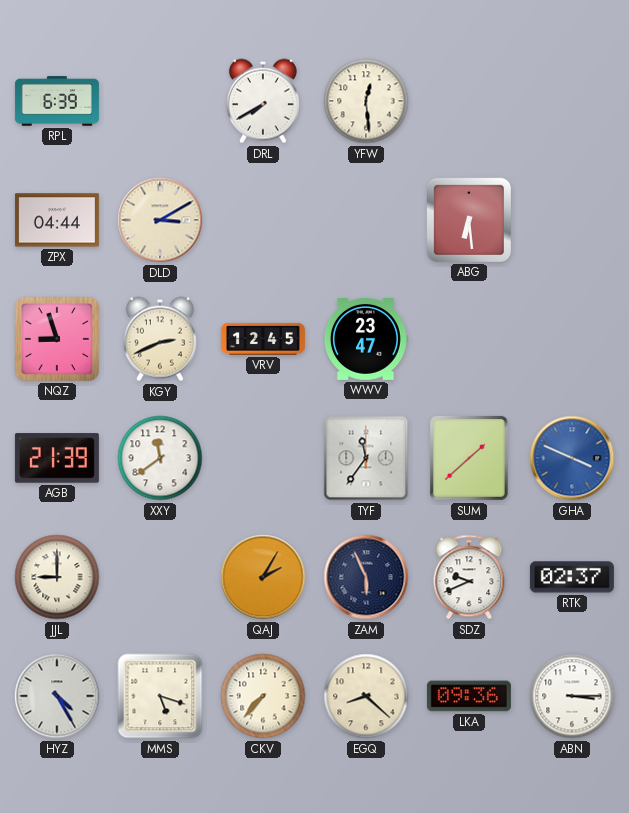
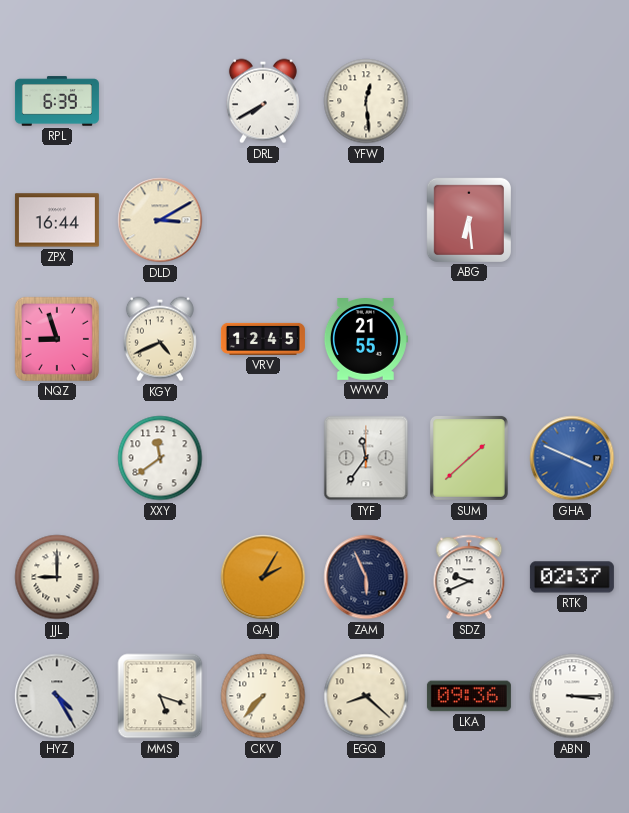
ZPX: 04:44 -> 16:44
KGY: 2:41 -> 4:41
WWV: 23:47 -> 21:55
AGB: 21:39 -> none
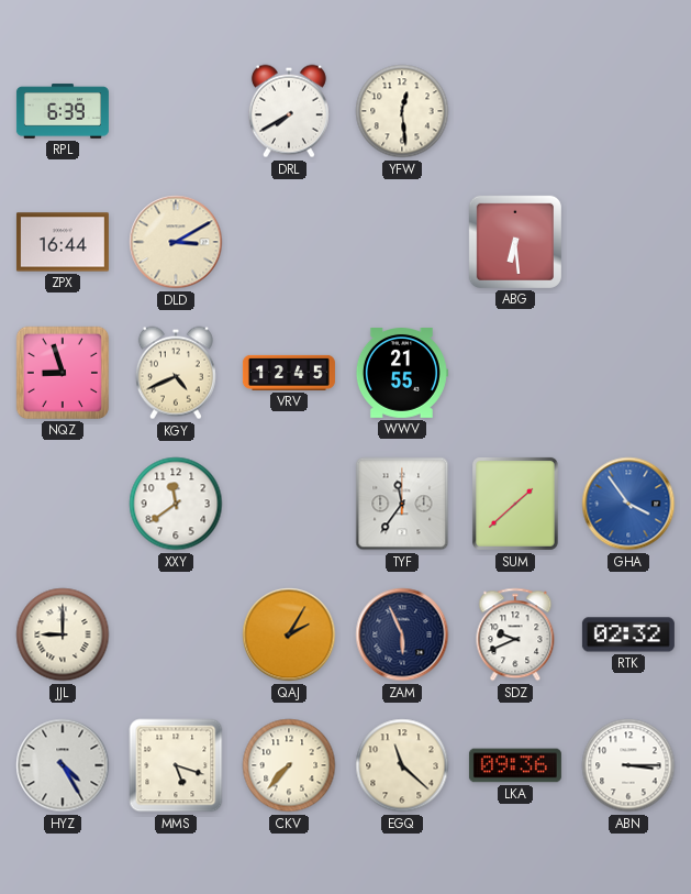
GHA: 3:49 -> 3:54
RTK: 02:37 -> 02:32
EGQ: 8:22 -> 11:22
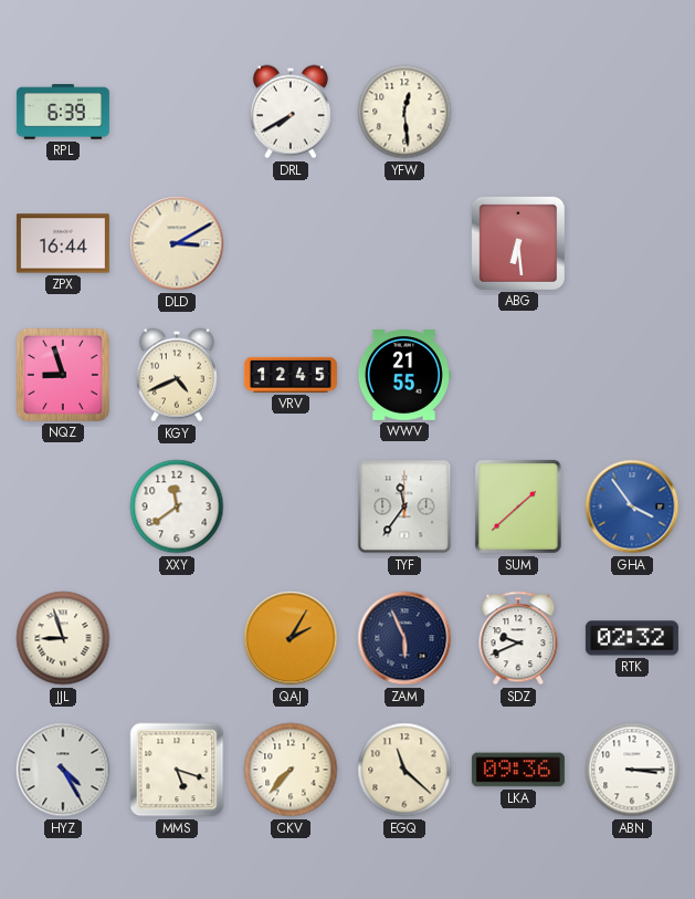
JJL: 9:00 -> 8:57
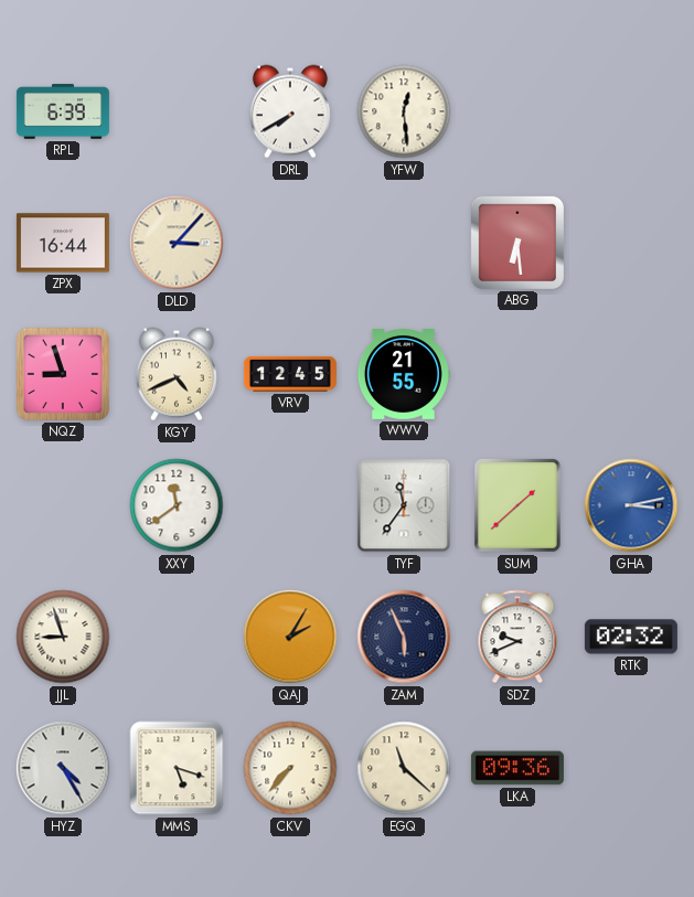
DLD: 3:10 -> 3:07
GHA: 3:54 -> 3:13
ABN: 3:15 -> none
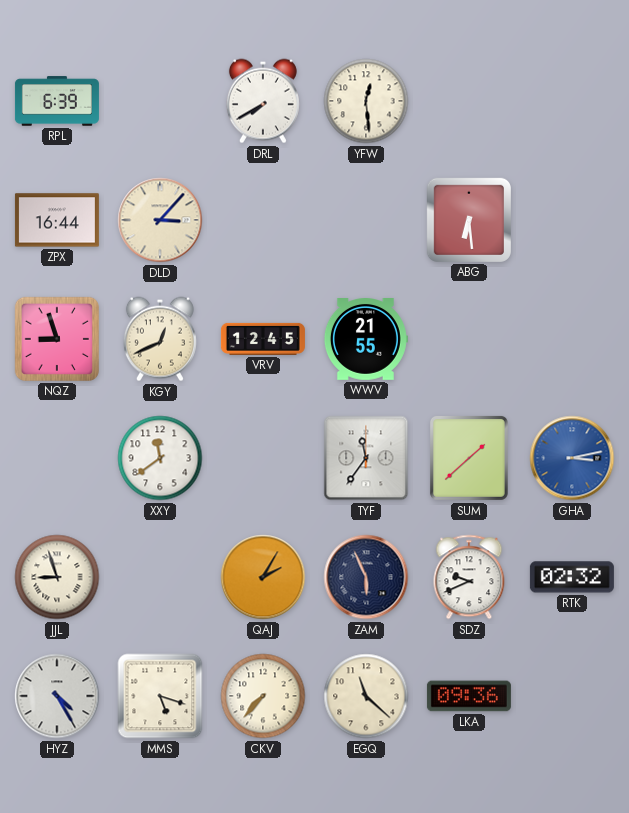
KGY: 4:41 -> 12:41
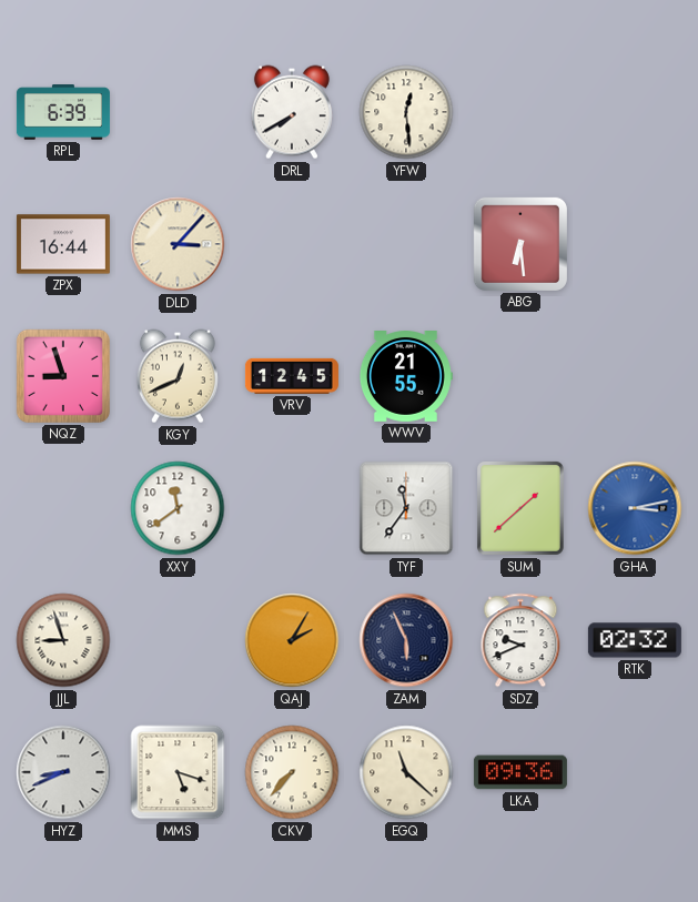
HYZ: 4:25 -> 8:41
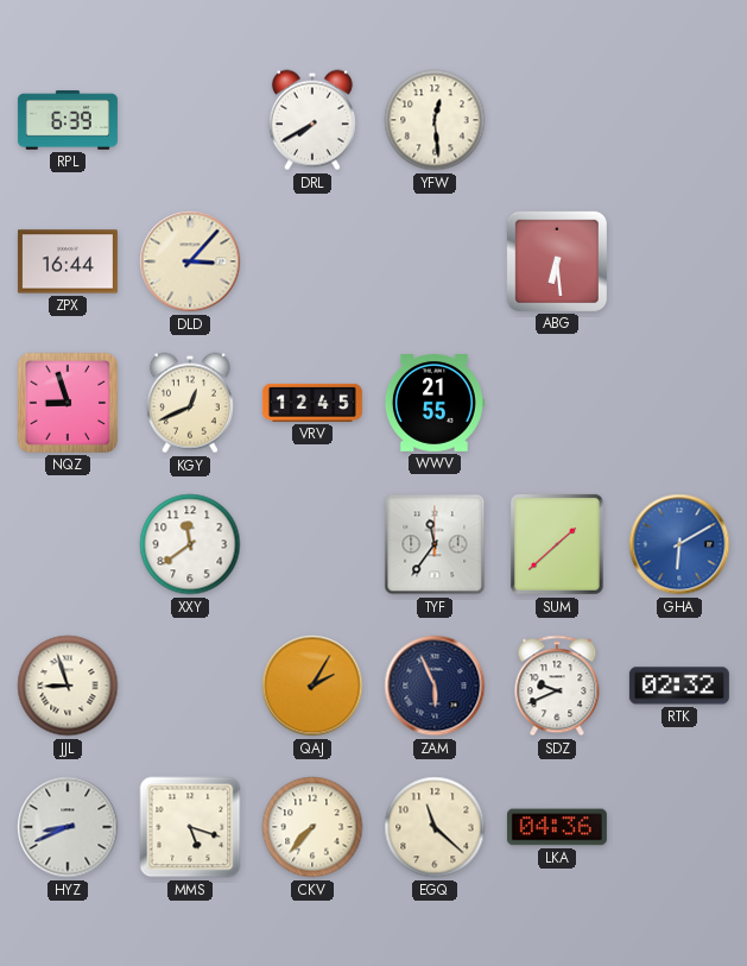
GHA: 3:13 -> 6:10
LKA: 09:36 -> 04:36
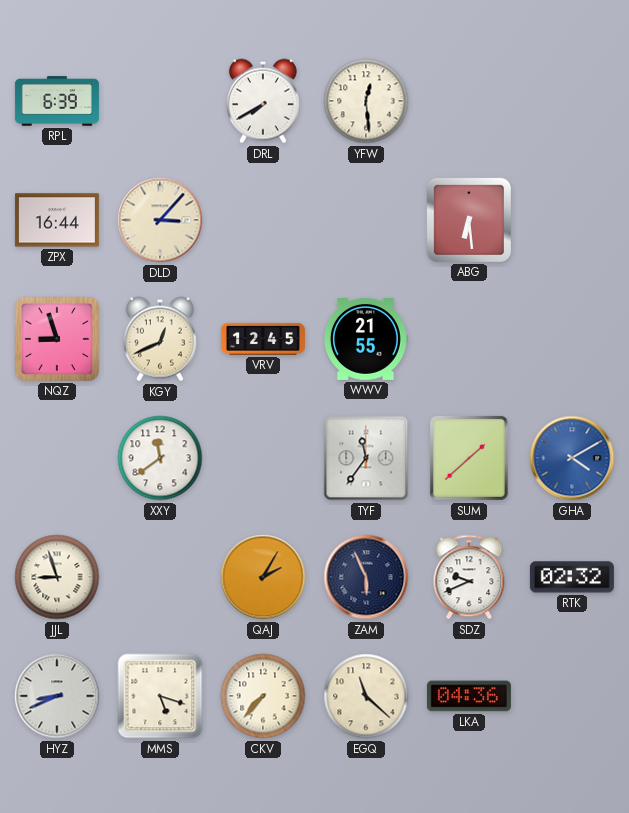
GHA: 6:10 -> 4:10
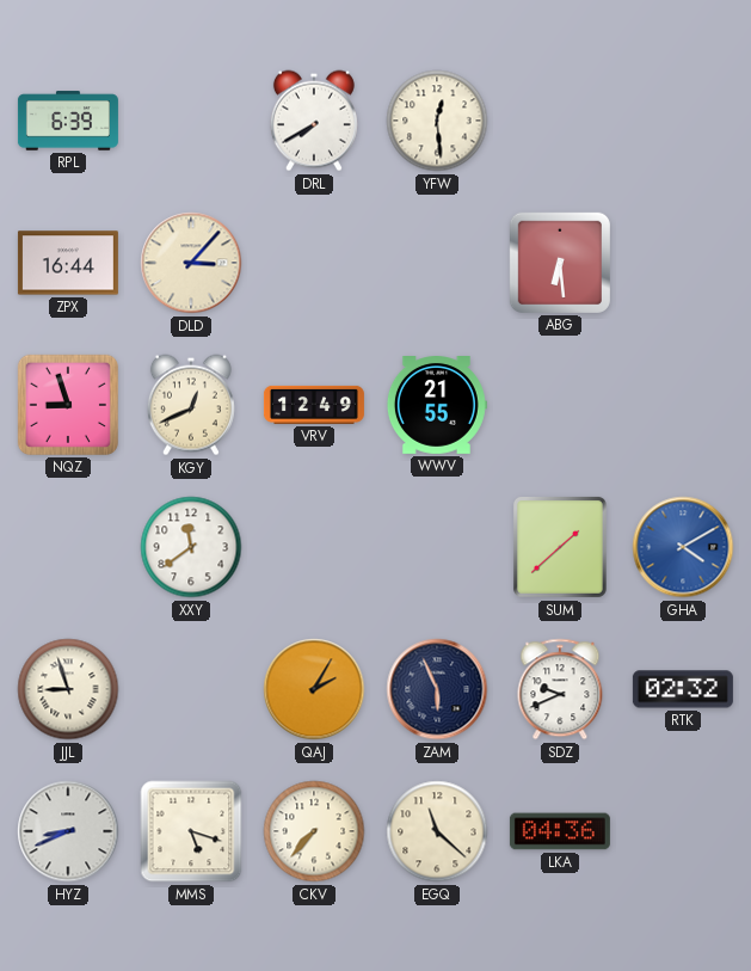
VRV: 12:45 -> 12:49
TYF: 11:36 -> none
